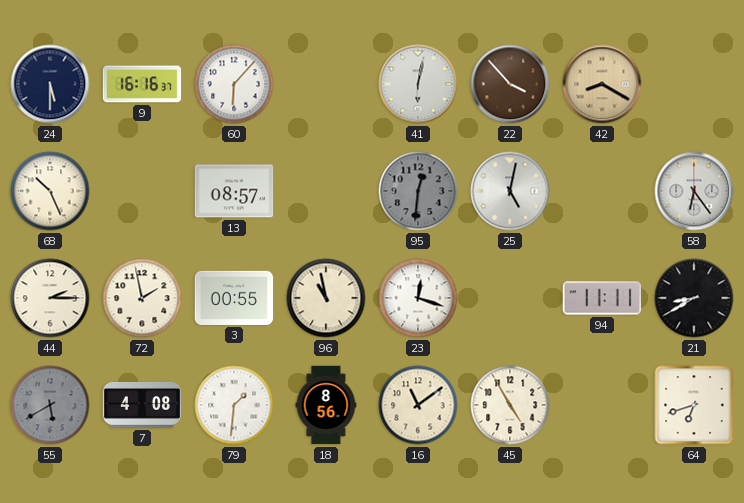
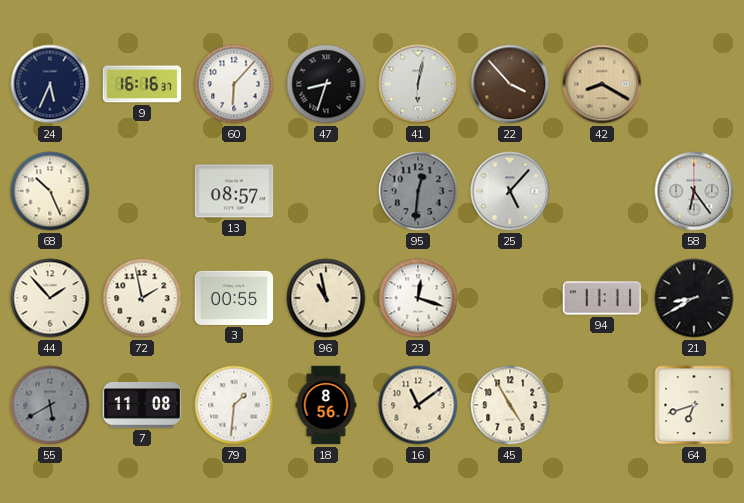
24: 5:30 -> 5:34
47: none -> 8:33
25: 5:02 -> 5:07
44: 2:15 -> 1:53
7: 4:08 -> 11:08
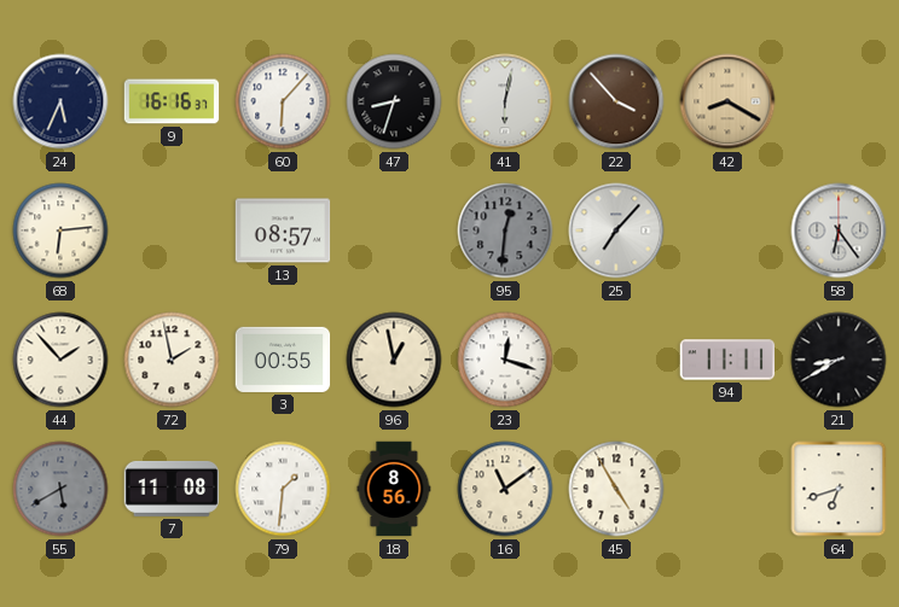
68: 10:26 -> 6:14
25: 5:07 -> 7:07
96: 10:58 -> 12:58
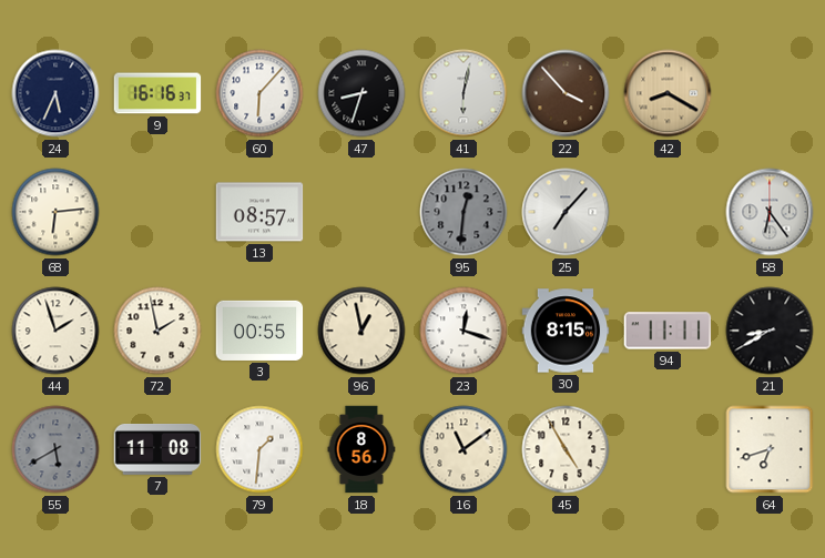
44: 1:53 -> 1:57
30: none -> 8:15
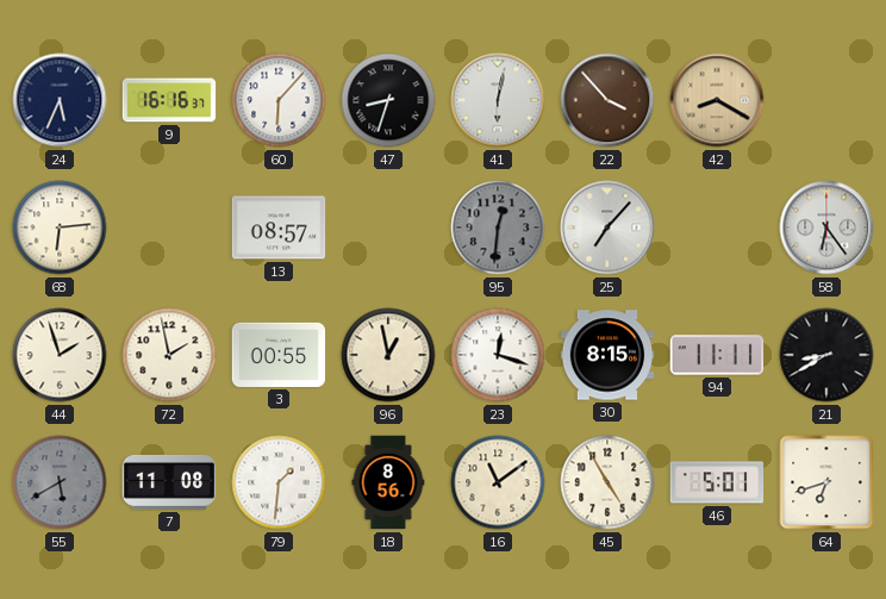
46: none -> 5:01
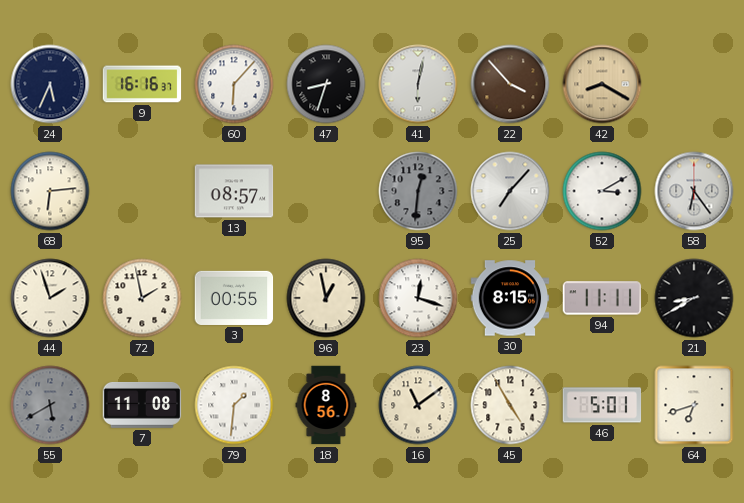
52: none -> 3:10
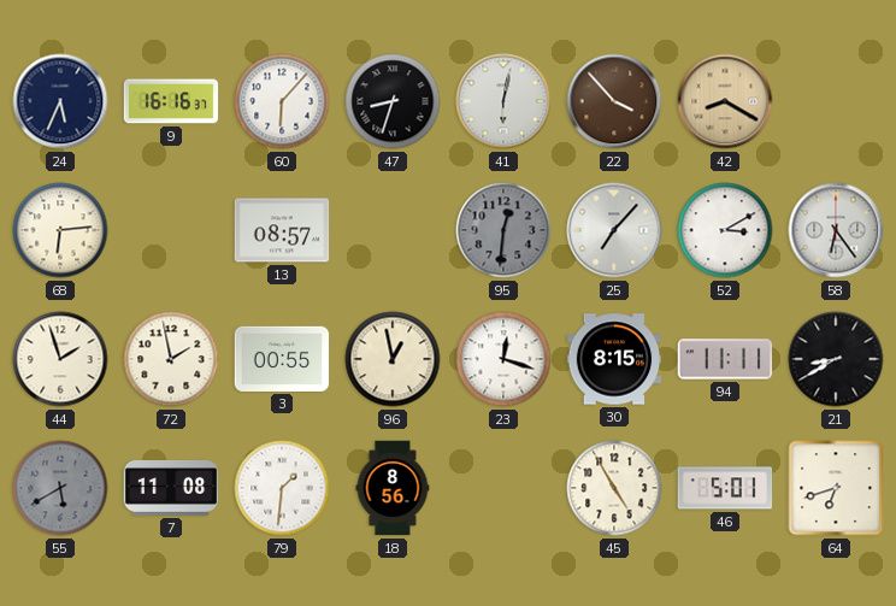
16: 11:09 -> none
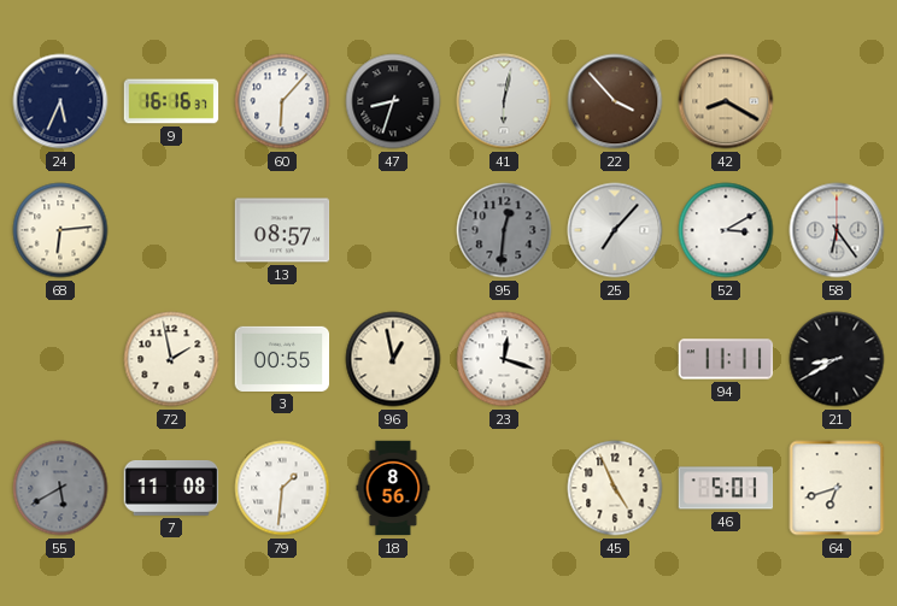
44: 1:57 -> none
30: 8:15 -> none
45: 4:55 -> 4:56
